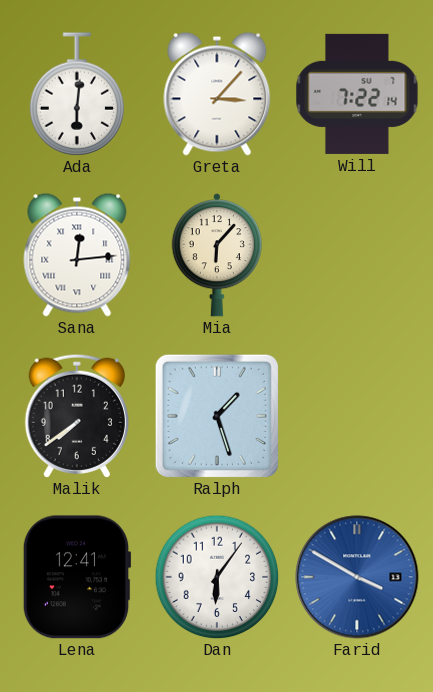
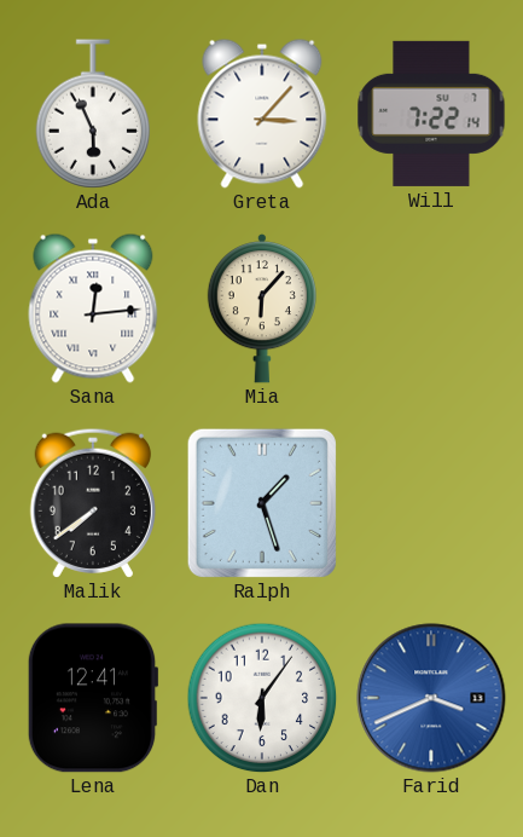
Ada: 6:01 -> 5:56
Farid: 3:50 -> 3:41
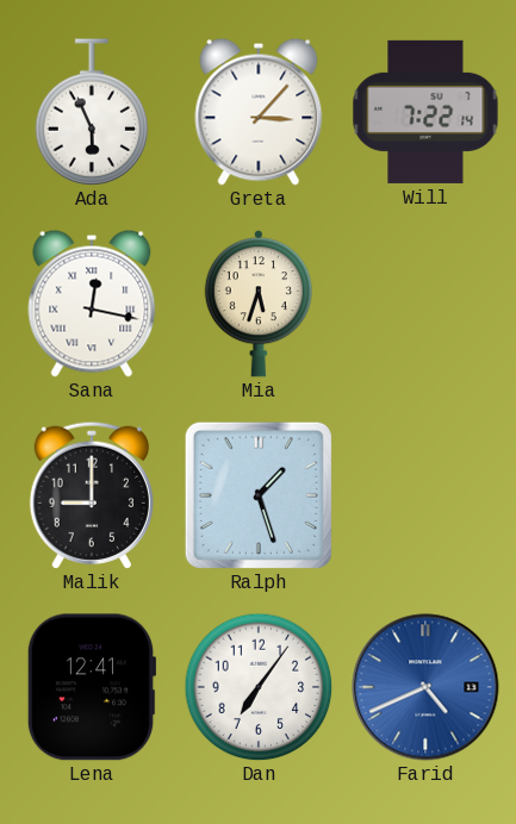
Sana: 12:14 -> 12:17
Mia: 6:07 -> 5:33
Malik: 7:39 -> 9:00
Dan: 6:06 -> 7:06
Farid: 3:41 -> 4:41
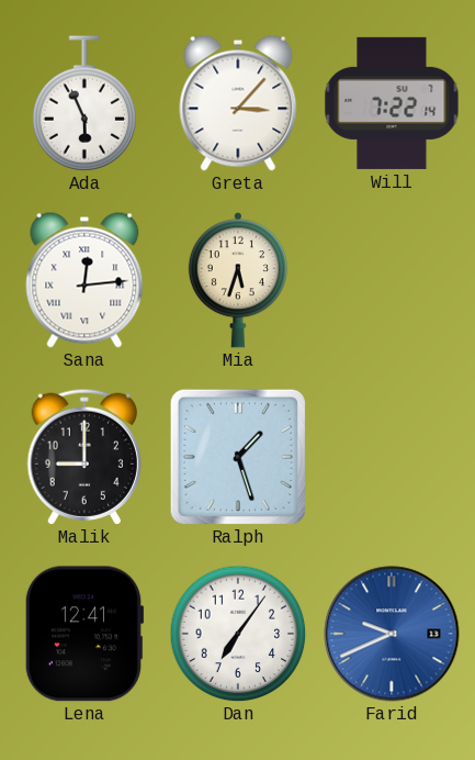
Sana: 12:17 -> 12:14
Farid: 4:41 -> 9:41
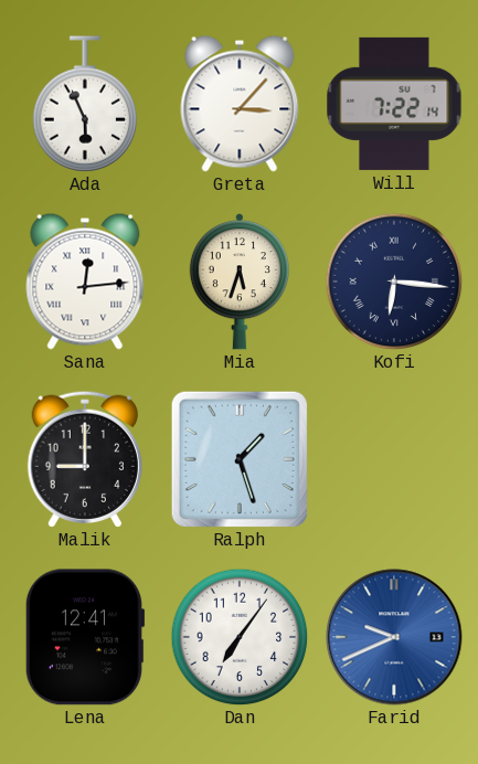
Kofi: none -> 6:16
